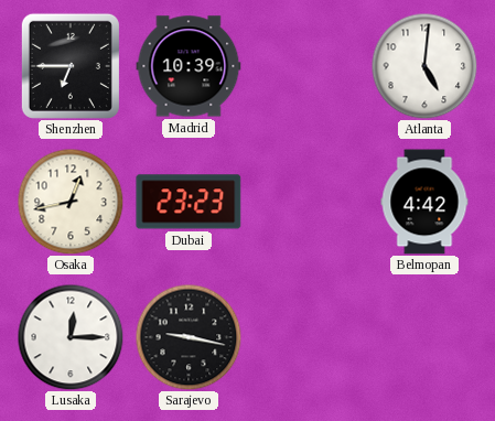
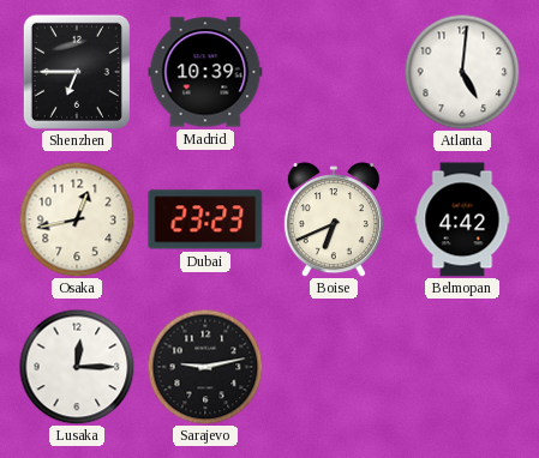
Boise: none -> 6:41
Sarajevo: 9:17 -> 9:13
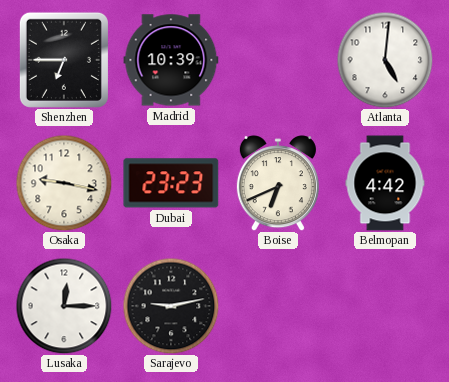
Osaka: 12:43 -> 9:17
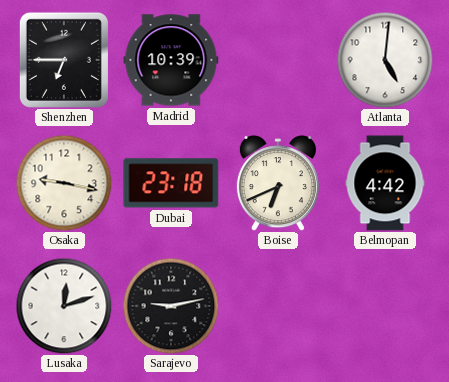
Dubai: 23:23 -> 23:18
Lusaka: 12:15 -> 12:12
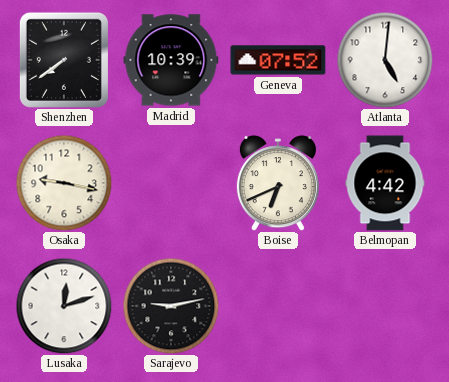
Shenzhen: 6:45 -> 7:39
Geneva: none -> 07:52
Dubai: 23:18 -> none
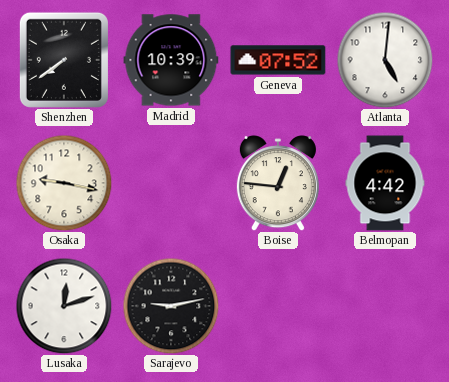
Boise: 6:41 -> 12:46
